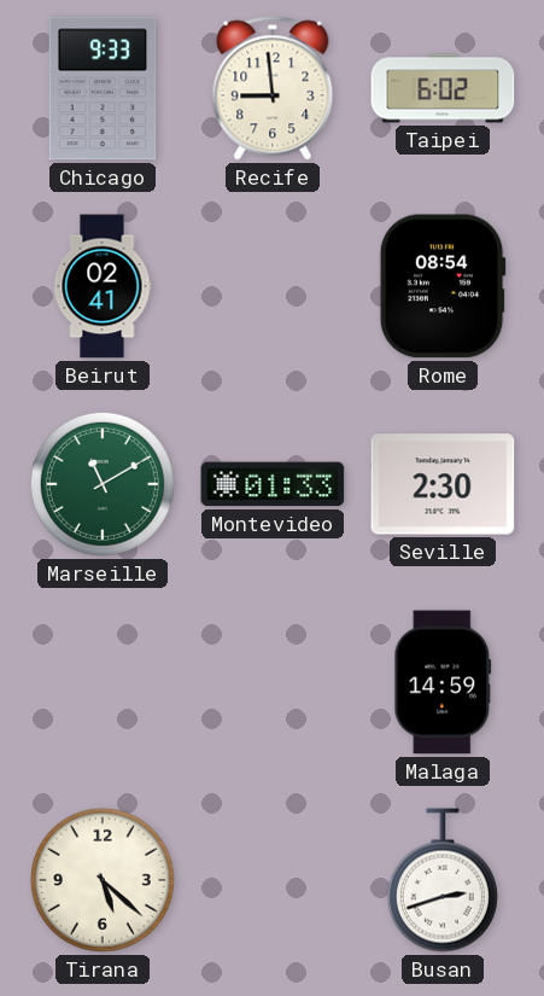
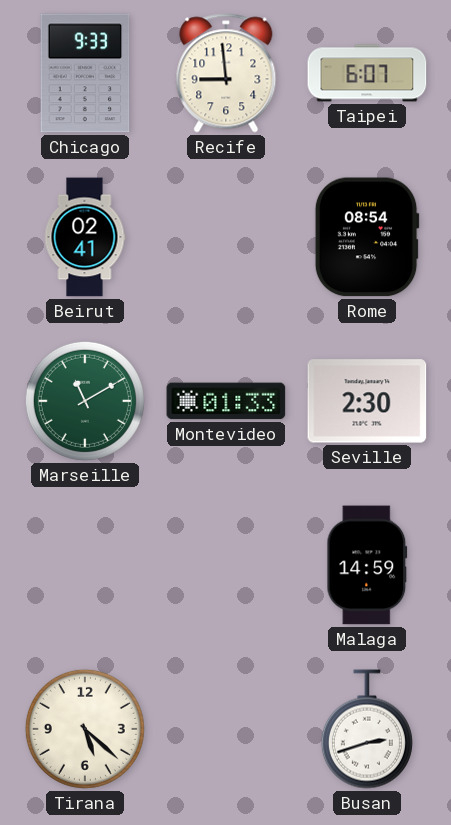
Taipei: 6:02 -> 6:07
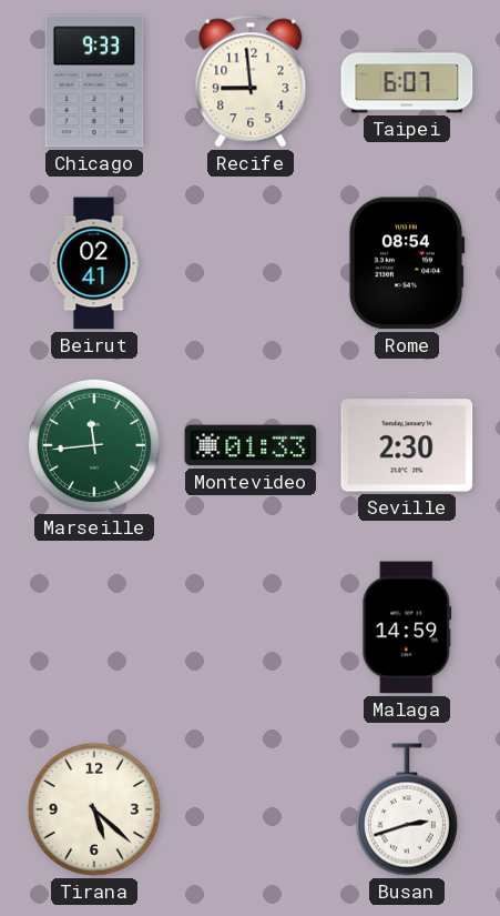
Marseille: 11:10 -> 11:44
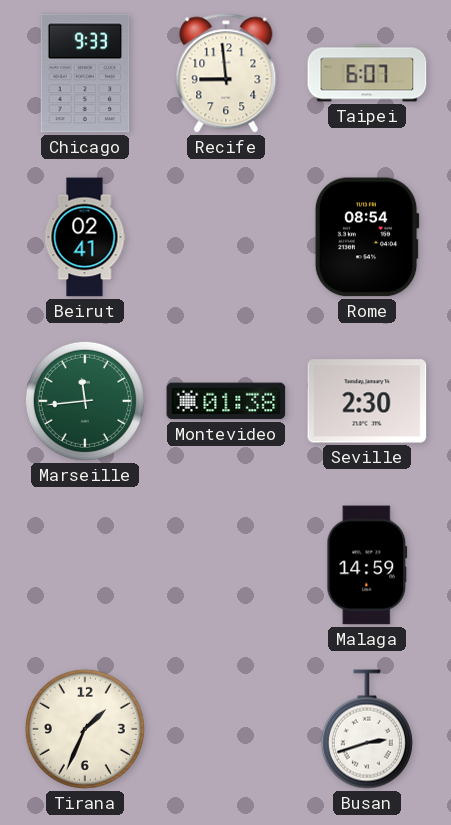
Montevideo: 01:33 -> 01:38
Tirana: 5:22 -> 1:34
